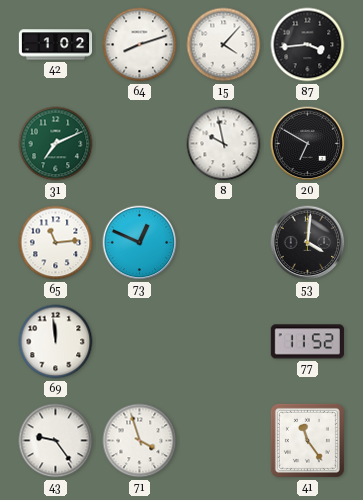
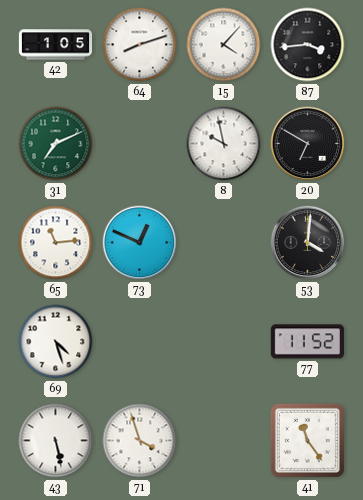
42: 1:02 -> 1:05
69: 11:59 -> 4:27
43: 9:24 -> 5:28
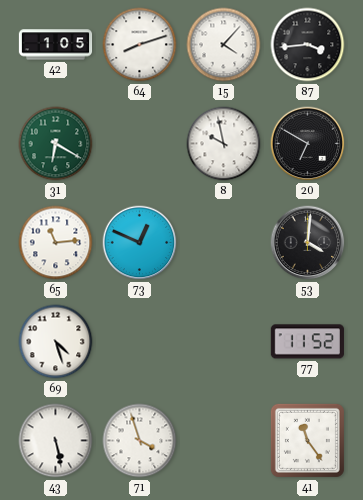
31: 7:11 -> 6:20
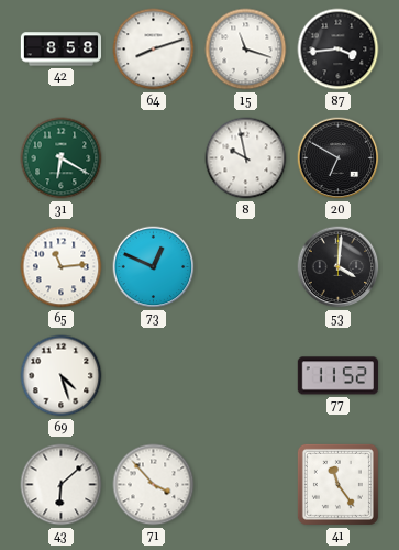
42: 1:05 -> 8:58
15: 4:07 -> 11:18
43: 5:28 -> 6:08
71: 3:57 -> 3:53
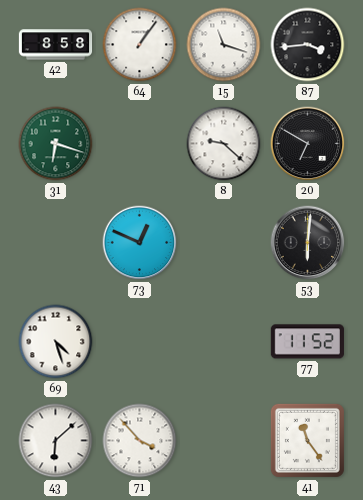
64: 8:12 -> 1:06
31: 6:20 -> 6:18
8: 9:58 -> 9:22
65: 11:14 -> none
53: 4:01 -> 6:01
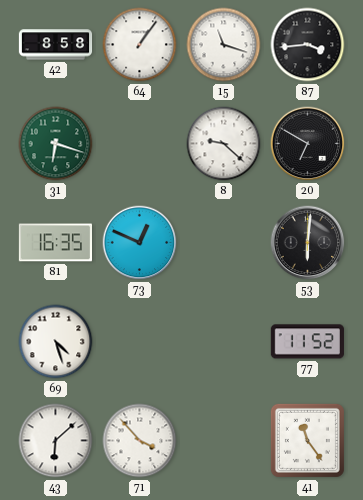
81: none -> 16:35
